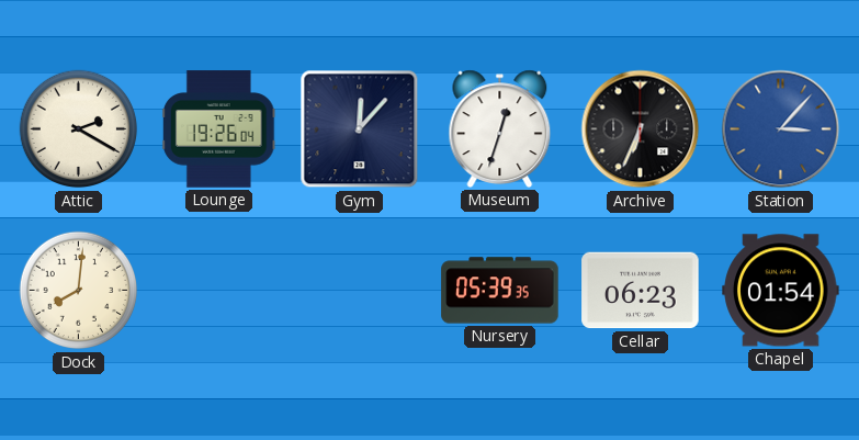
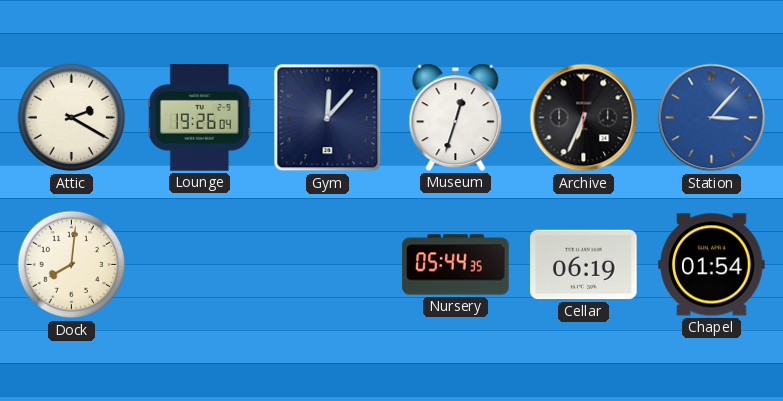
Nursery: 05:39 -> 05:44
Cellar: 06:23 -> 06:19
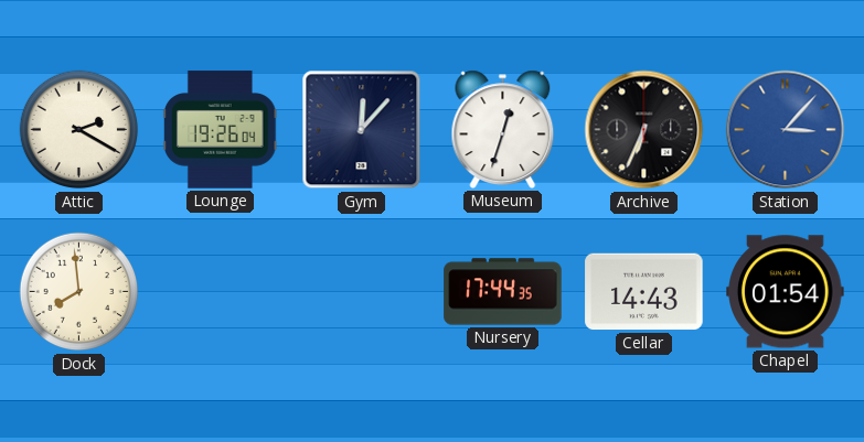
Dock: 8:01 -> 7:59
Nursery: 05:44 -> 17:44
Cellar: 06:19 -> 14:43
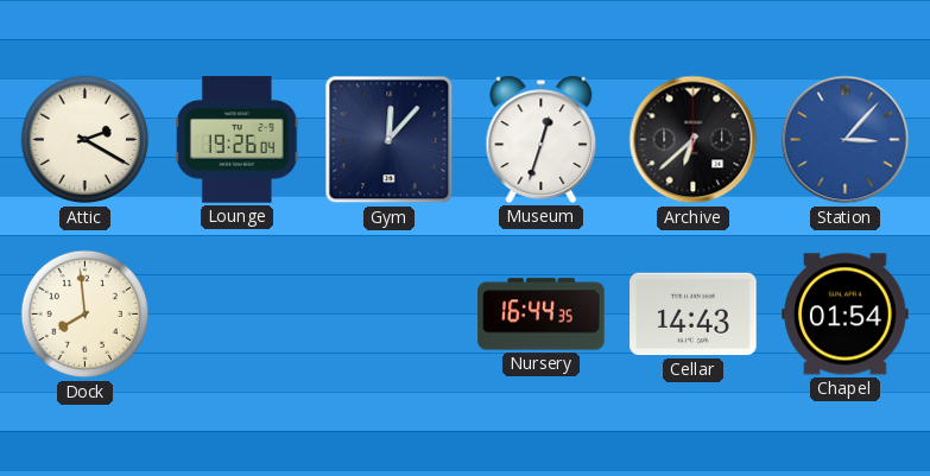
Archive: 6:34 -> 6:38
Nursery: 17:44 -> 16:44
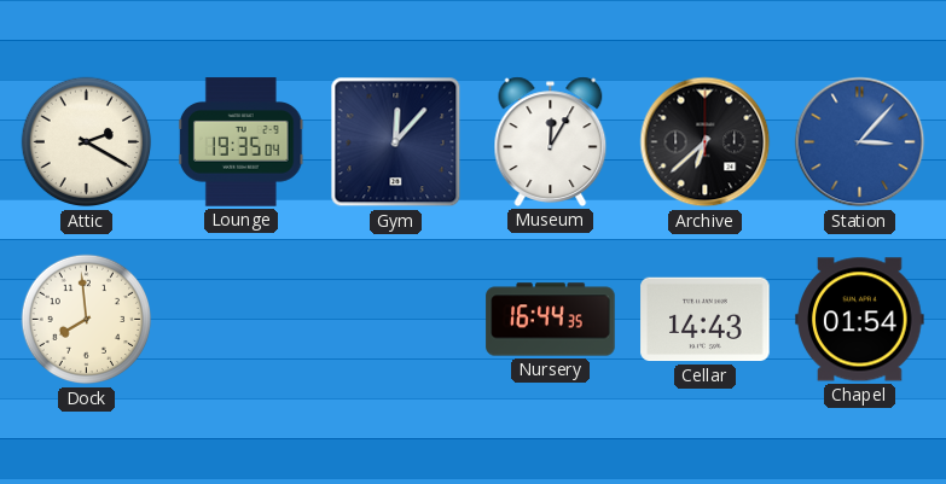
Lounge: 19:26 -> 19:35
Museum: 12:33 -> 12:05
